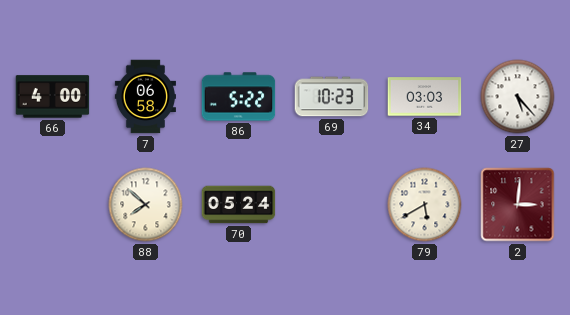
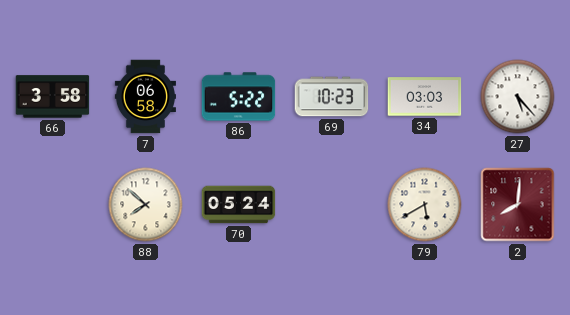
66: 4:00 -> 3:58
2: 3:01 -> 8:01
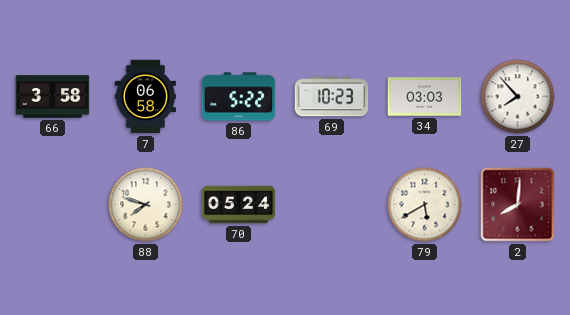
27: 5:23 -> 7:53
88: 7:52 -> 7:48
